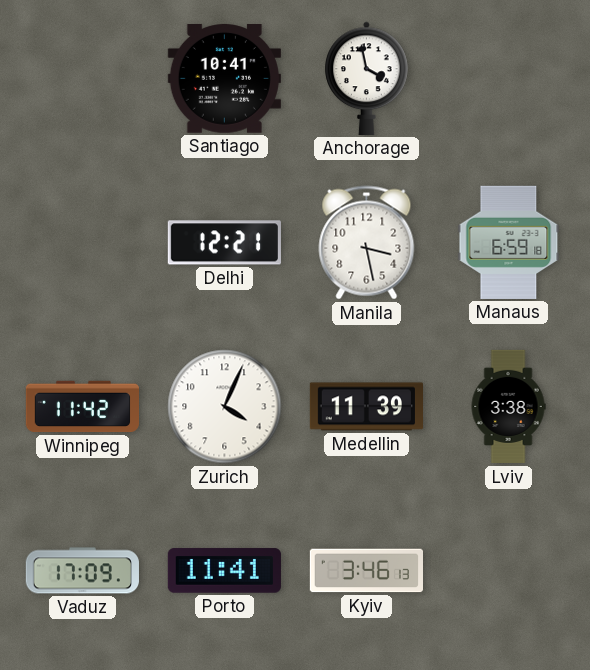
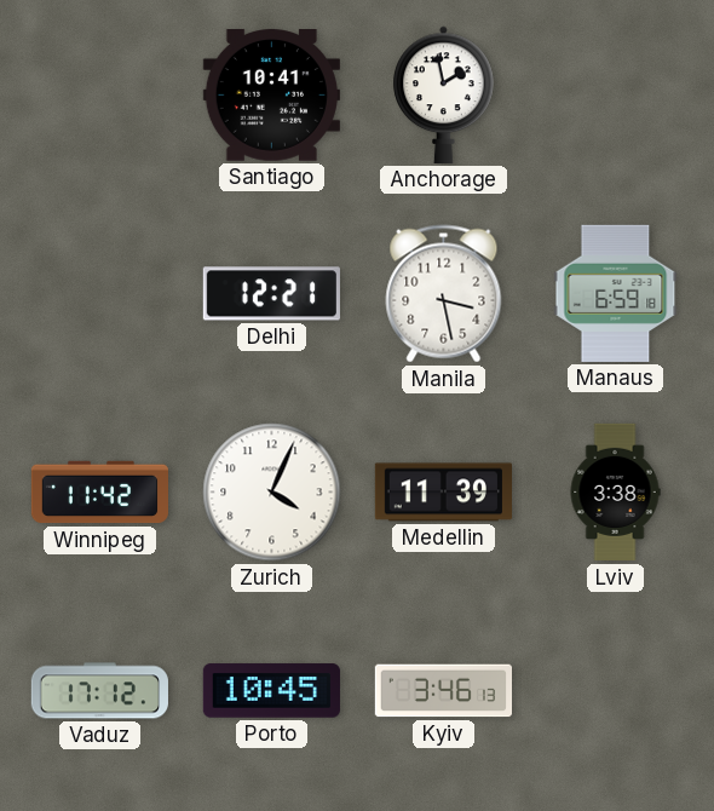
Anchorage: 3:58 -> 1:58
Vaduz: 17:09 -> 17:12
Porto: 11:41 -> 10:45
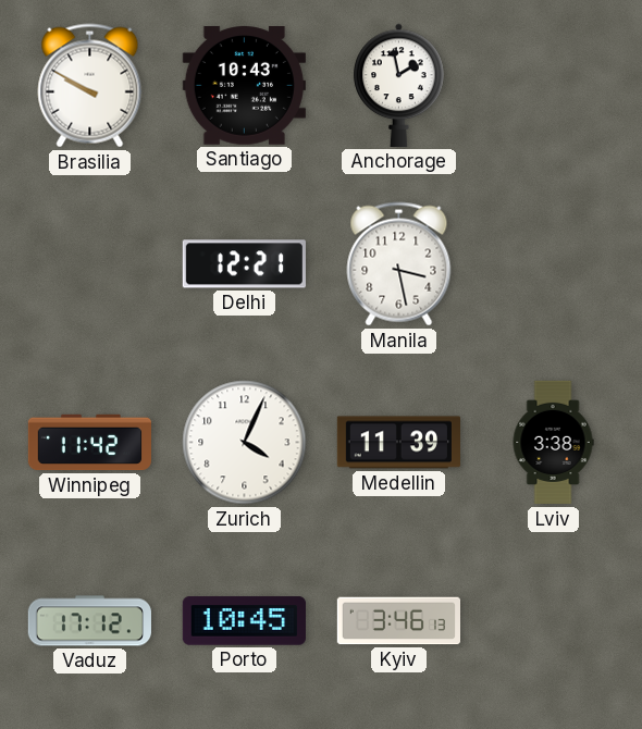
Brasilia: none -> 9:50
Santiago: 10:41 -> 10:43
Manaus: 6:59 -> none
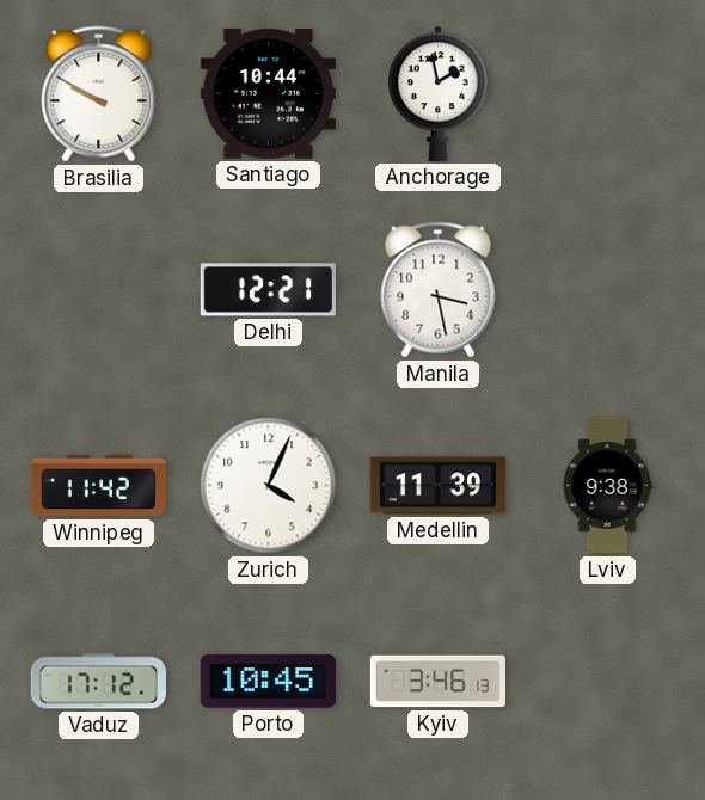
Santiago: 10:43 -> 10:44
Lviv: 3:38 -> 9:38
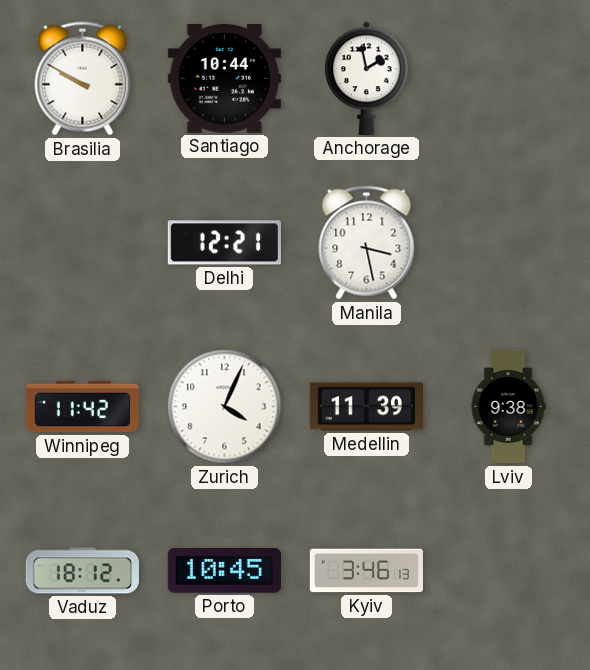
Vaduz: 17:12 -> 18:12
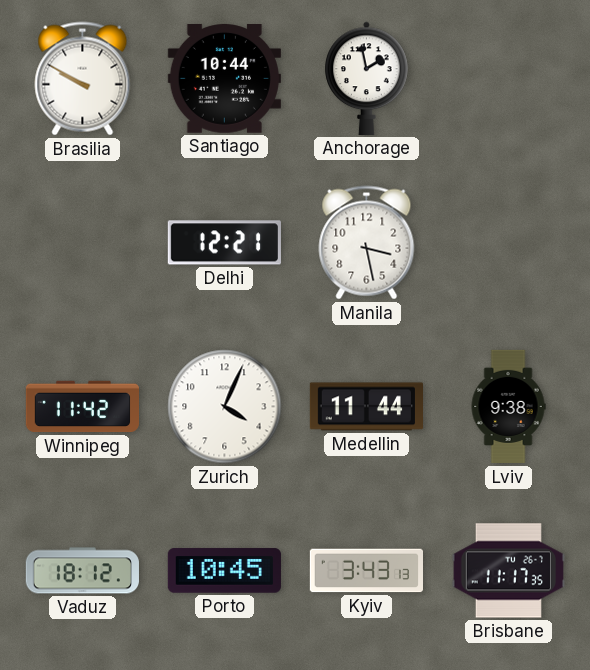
Medellin: 11:39 -> 11:44
Kyiv: 3:46 -> 3:43
Brisbane: none -> 11:17
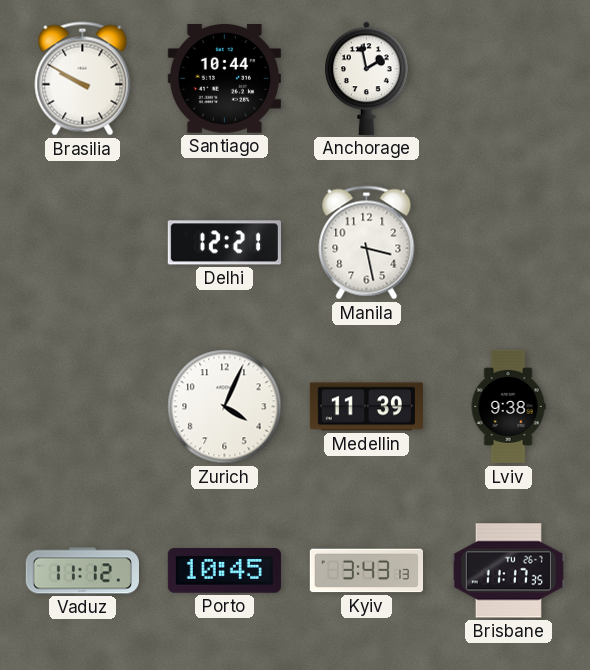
Winnipeg: 11:42 -> none
Medellin: 11:44 -> 11:39
Vaduz: 18:12 -> 11:12
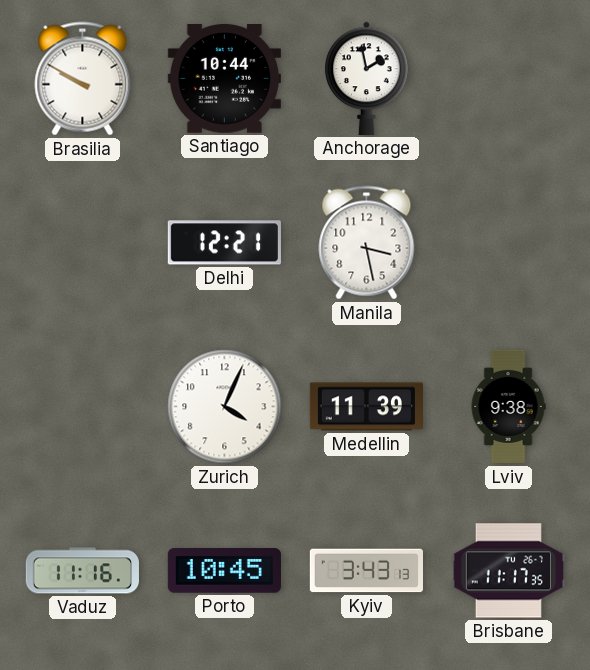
Vaduz: 11:12 -> 11:16
